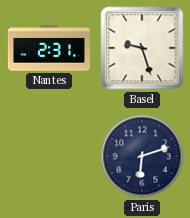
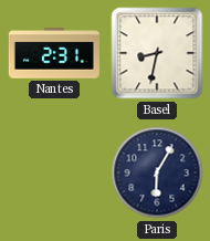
Basel: 9:27 -> 8:32
Paris: 6:12 -> 6:05
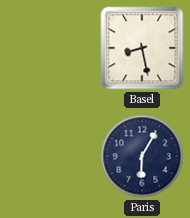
Nantes: 2:31 -> none
Basel: 8:32 -> 8:28
